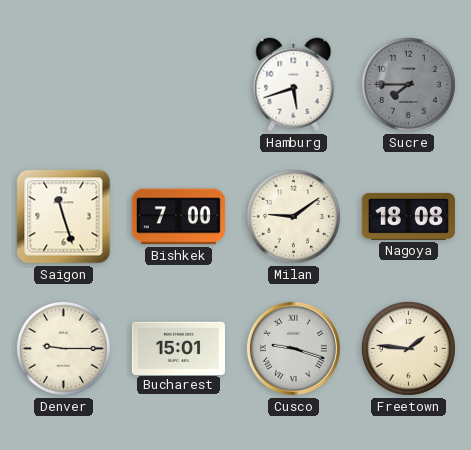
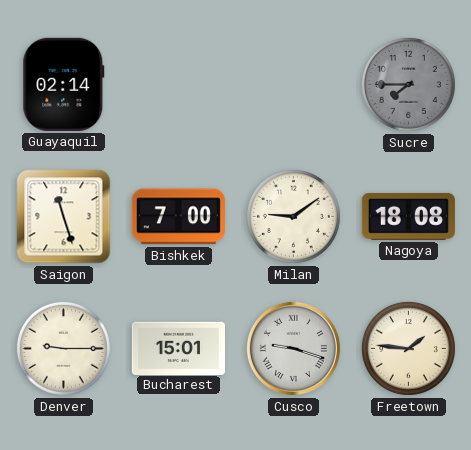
Guayaquil: none -> 02:14
Hamburg: 5:42 -> none
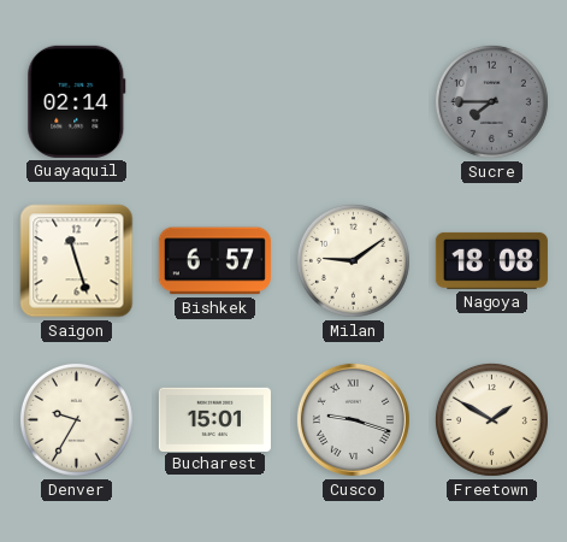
Bishkek: 7:00 -> 6:57
Denver: 9:15 -> 9:35
Freetown: 1:46 -> 1:50
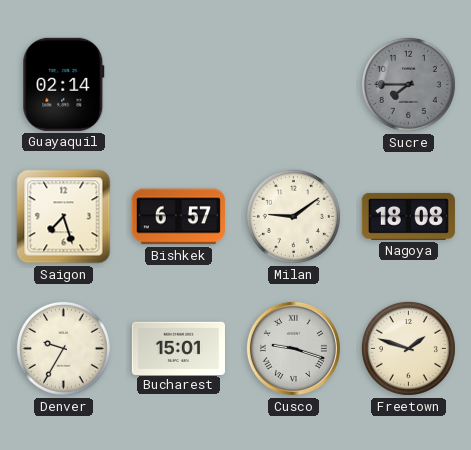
Saigon: 11:27 -> 7:27
Freetown: 1:50 -> 1:48
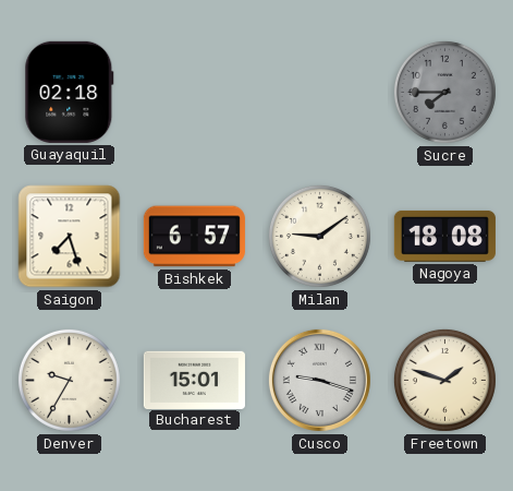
Guayaquil: 02:14 -> 02:18
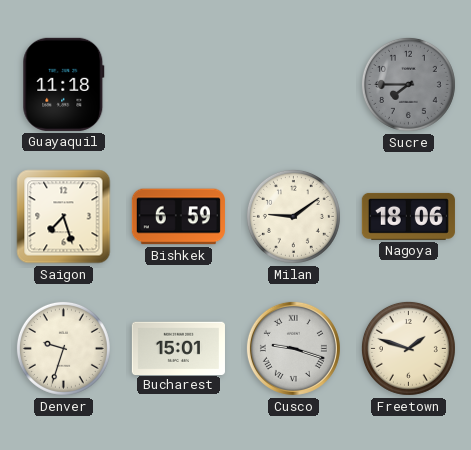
Guayaquil: 02:18 -> 11:18
Bishkek: 6:57 -> 6:59
Nagoya: 18:08 -> 18:06
Denver: 9:35 -> 9:33
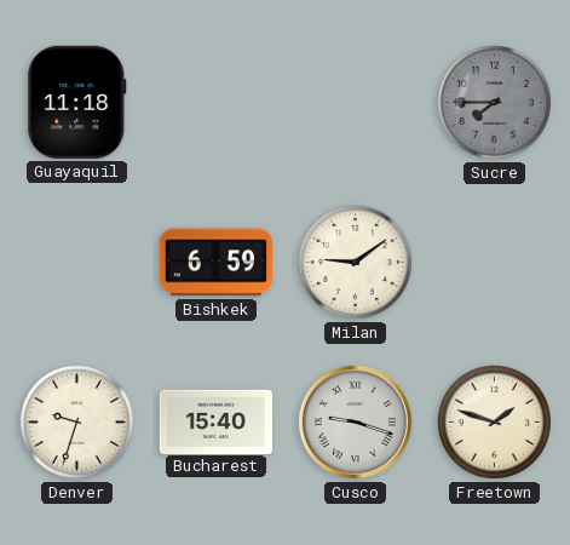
Saigon: 7:27 -> none
Nagoya: 18:06 -> none
Bucharest: 15:01 -> 15:40
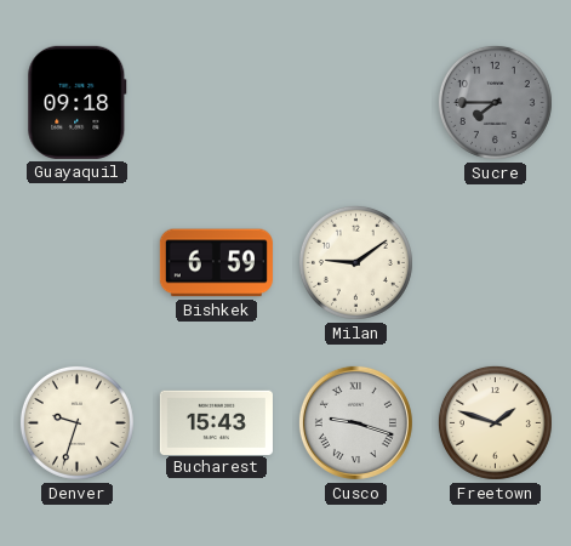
Guayaquil: 11:18 -> 09:18
Bucharest: 15:40 -> 15:43
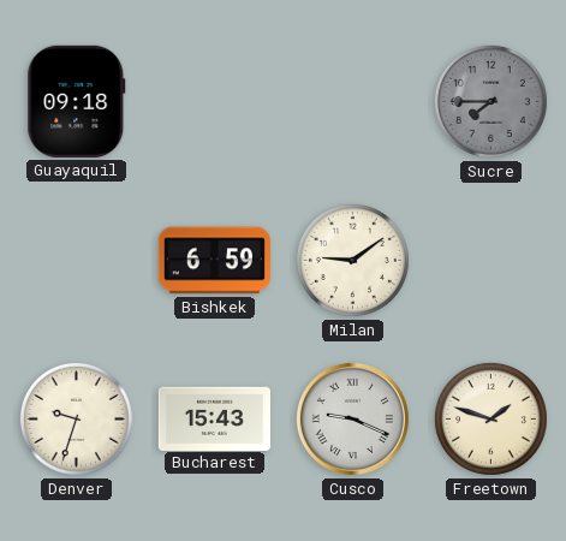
Cusco: 9:18 -> 9:19
